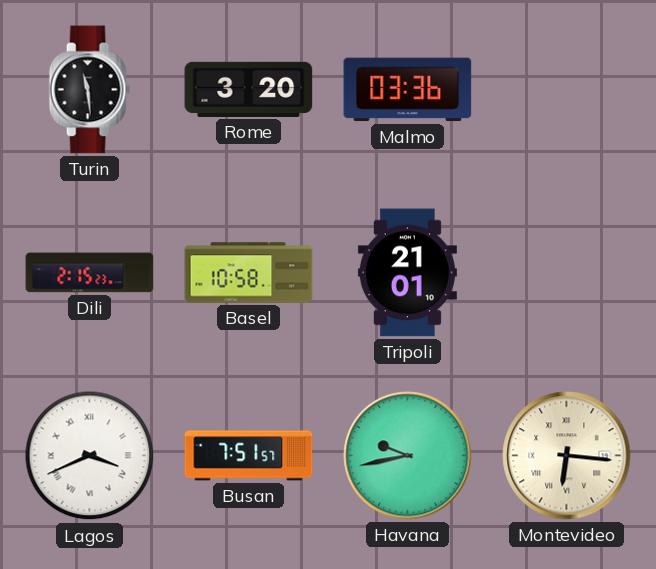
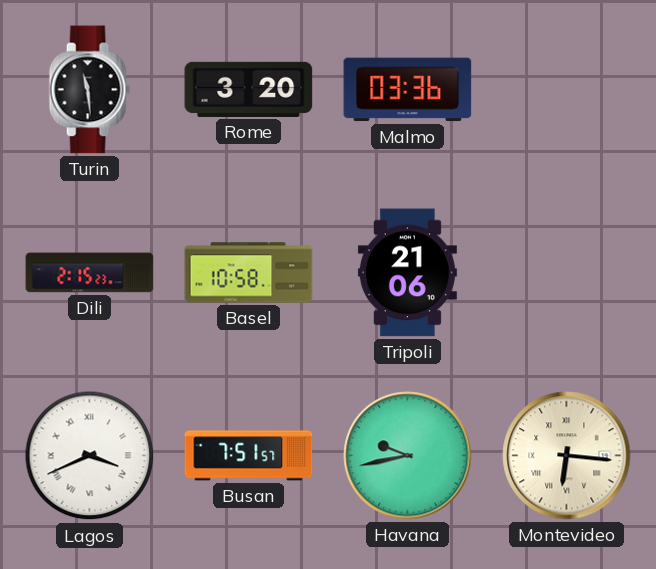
Tripoli: 21:01 -> 21:06
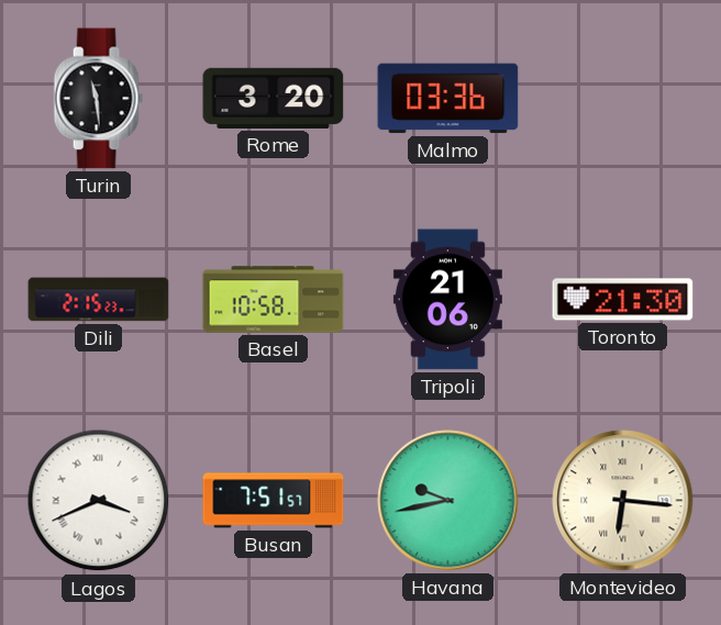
Toronto: none -> 21:30
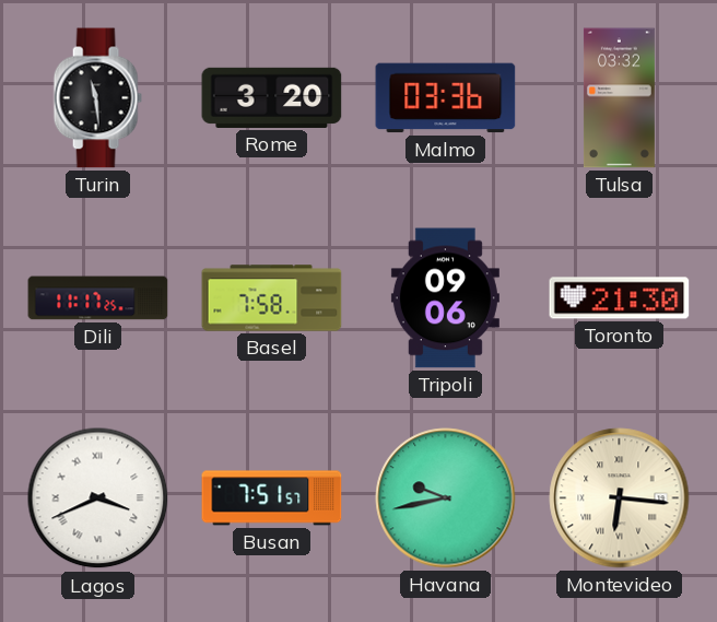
Tulsa: none -> 03:32
Dili: 2:15 -> 11:17
Basel: 10:58 -> 7:58
Tripoli: 21:06 -> 09:06
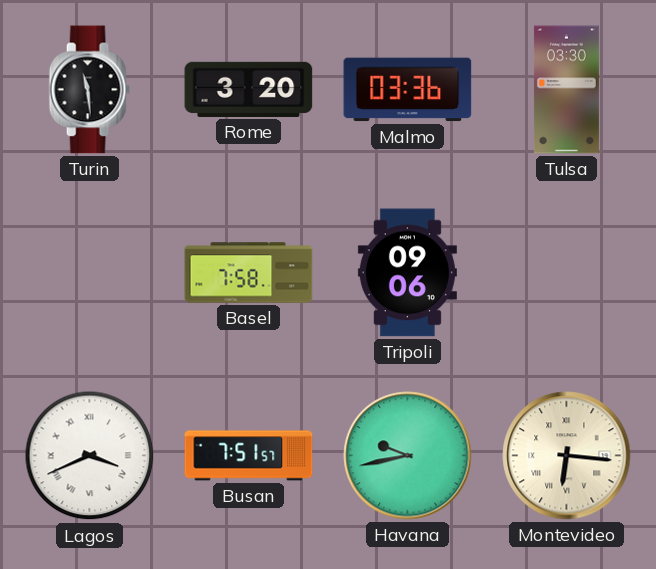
Tulsa: 03:32 -> 03:30
Dili: 11:17 -> none
Toronto: 21:30 -> none
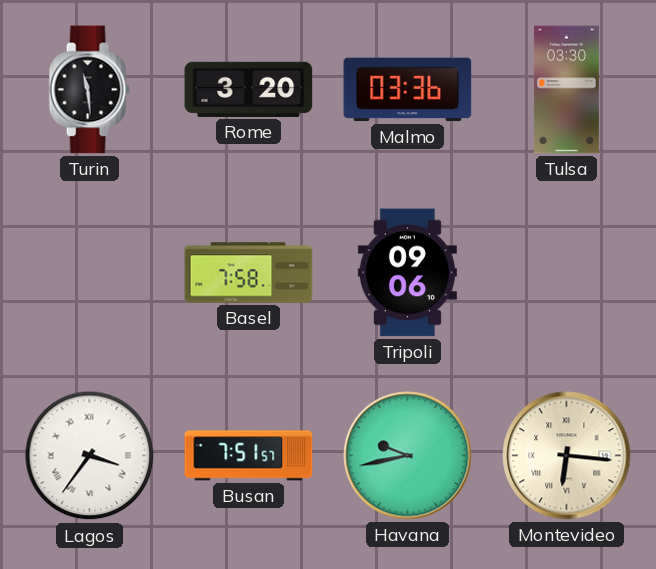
Lagos: 3:41 -> 3:36
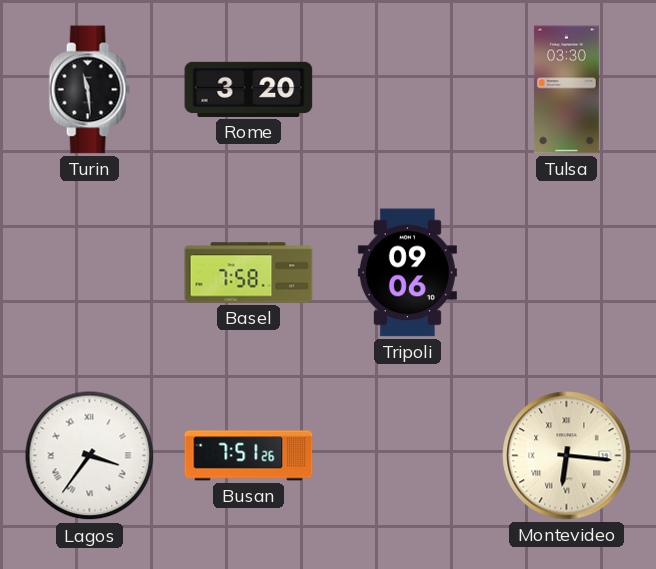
Malmo: 03:36 -> none
Busan: 7:51:57 -> 7:51:26
Havana: 9:43 -> none
